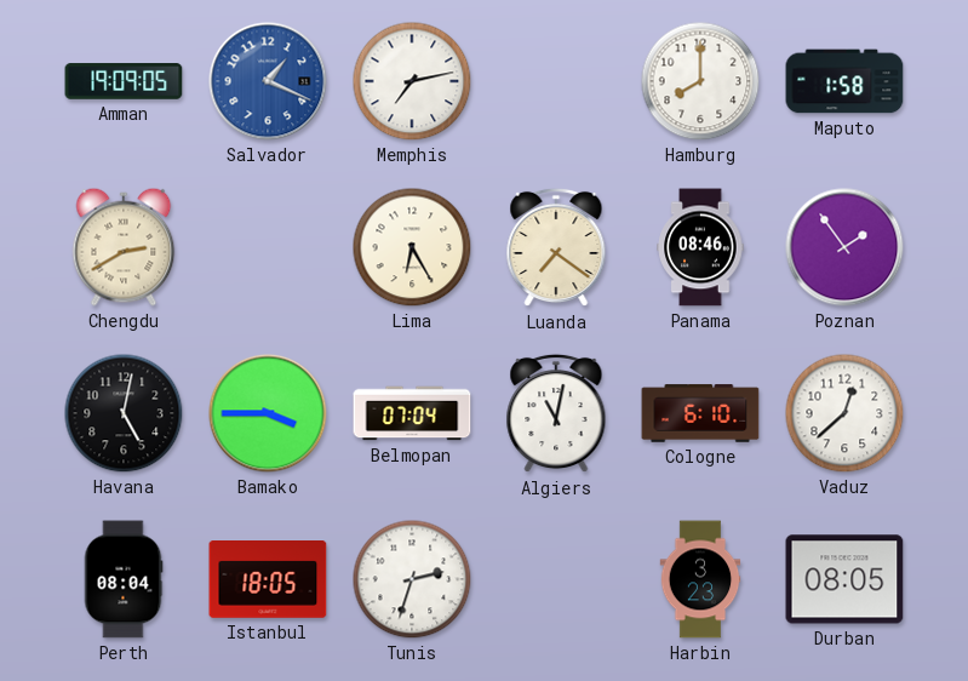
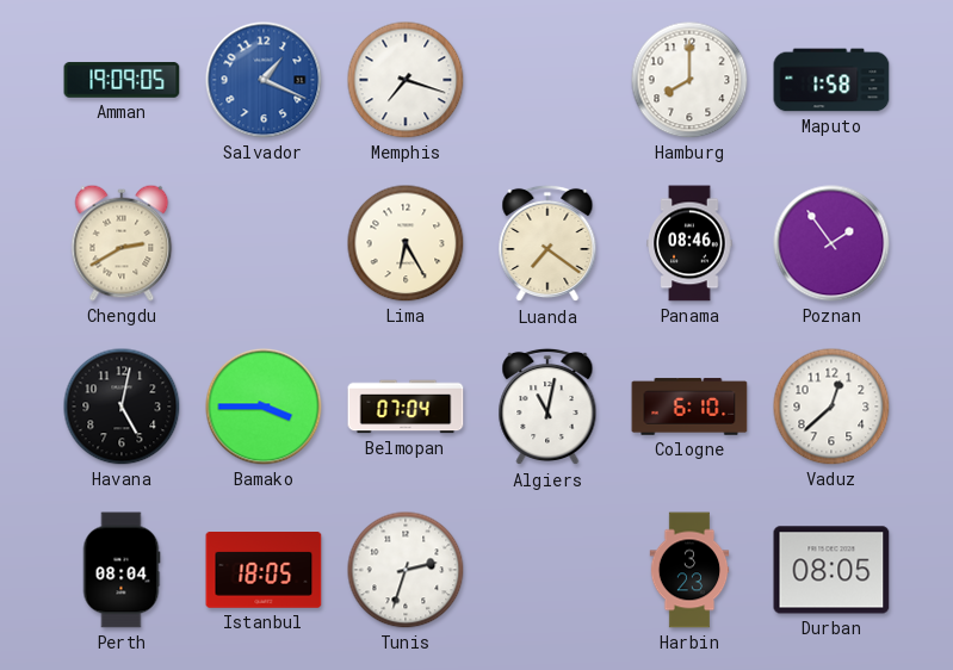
Memphis: 7:13 -> 7:18
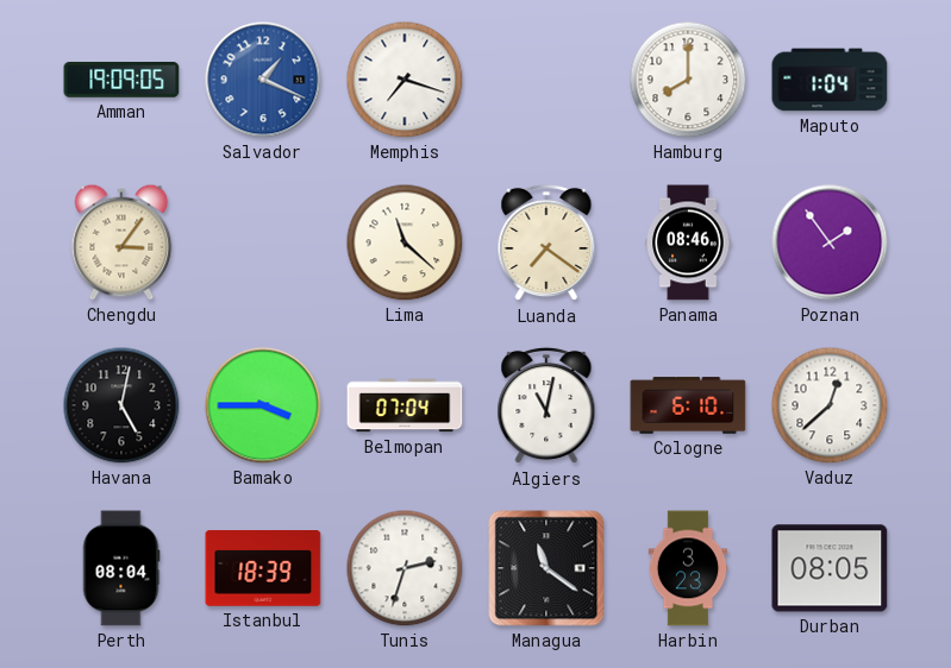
Maputo: 1:58 -> 1:04
Chengdu: 2:40 -> 3:06
Lima: 6:25 -> 11:22
Istanbul: 18:05 -> 18:39
Managua: none -> 11:21
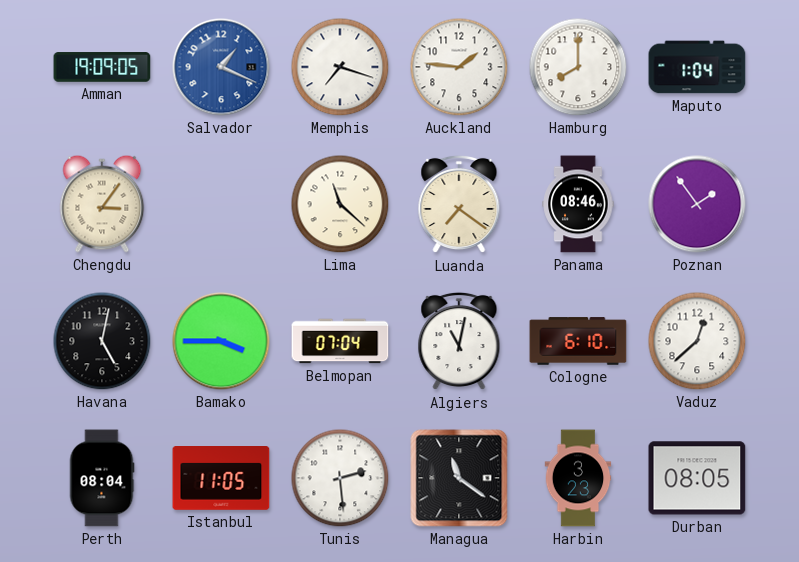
Auckland: none -> 1:46
Istanbul: 18:39 -> 11:05
Tunis: 2:33 -> 2:29
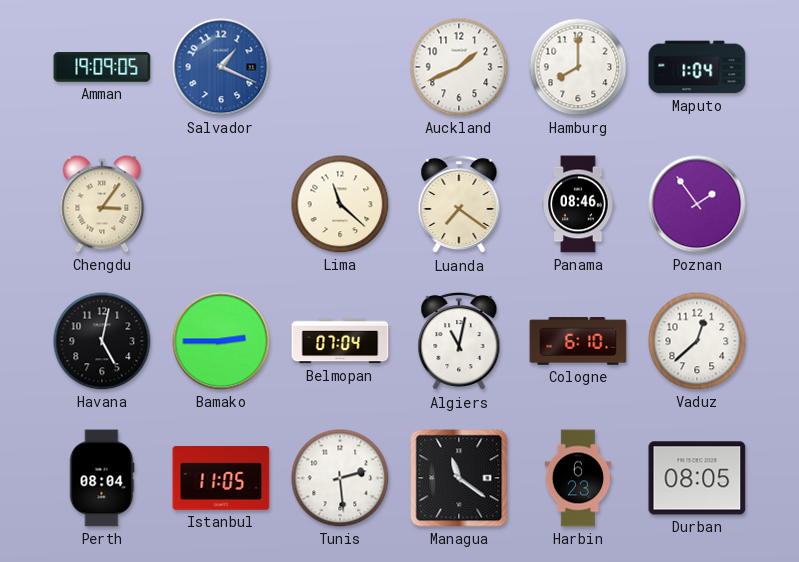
Memphis: 7:18 -> none
Auckland: 1:46 -> 1:41
Bamako: 3:45 -> 2:45
Harbin: 3:23 -> 6:23
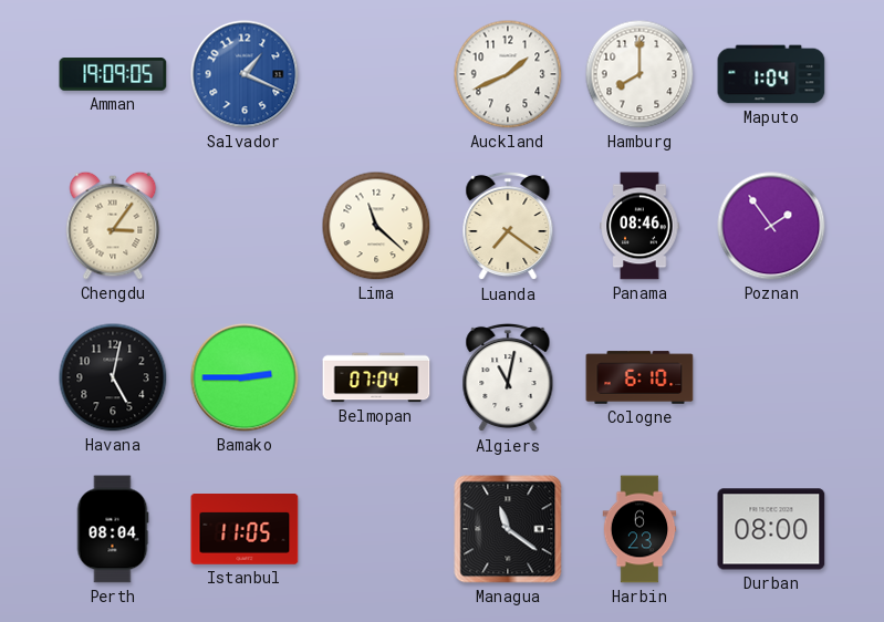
Vaduz: 12:38 -> none
Tunis: 2:29 -> none
Durban: 08:05 -> 08:00
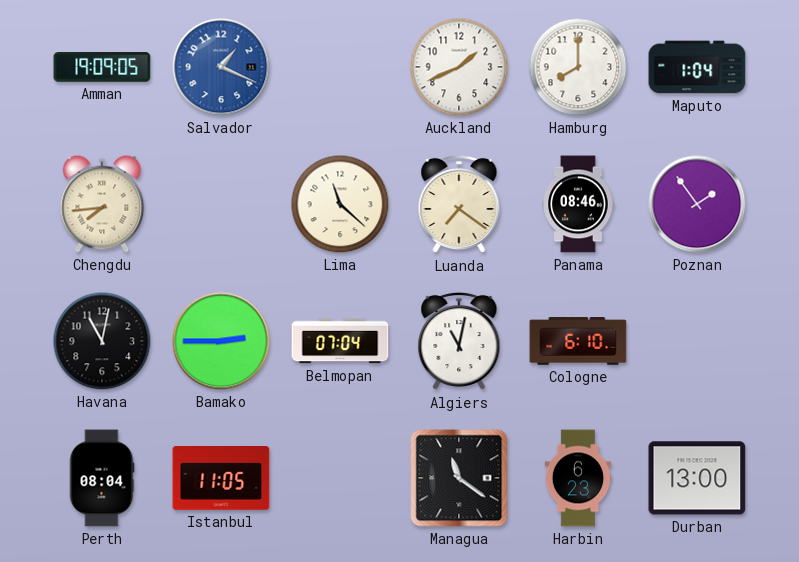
Chengdu: 3:06 -> 7:44
Havana: 5:02 -> 11:02
Durban: 08:00 -> 13:00
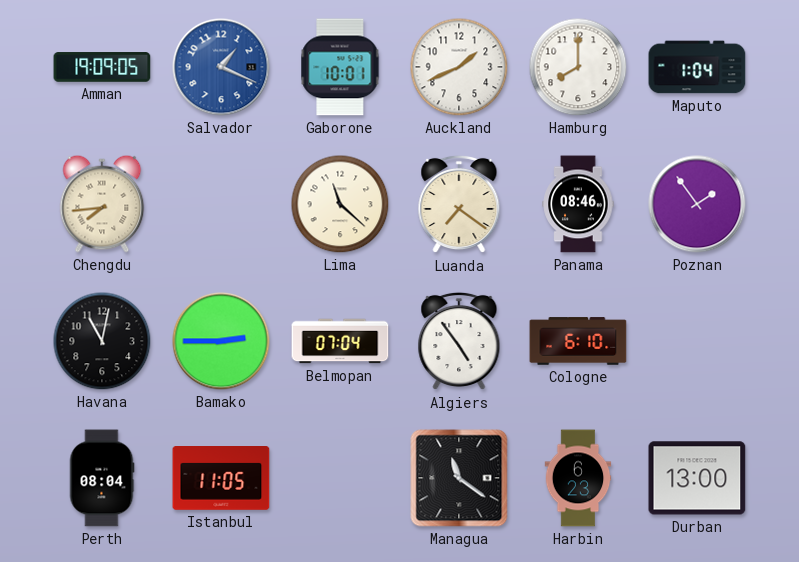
Gaborone: none -> 10:01
Algiers: 11:02 -> 4:54
